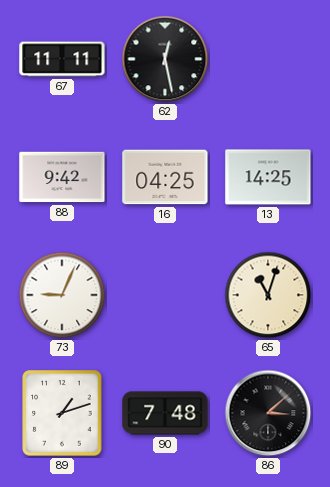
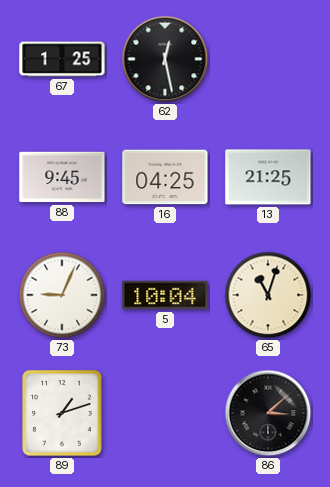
67: 11:11 -> 1:25
88: 9:42 -> 9:45
13: 14:25 -> 21:25
5: none -> 10:04
90: 7:48 -> none
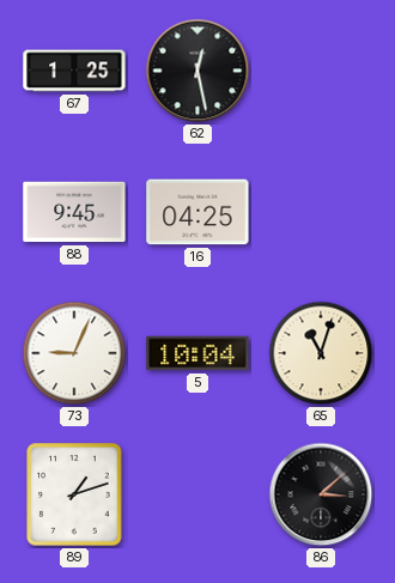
13: 21:25 -> none
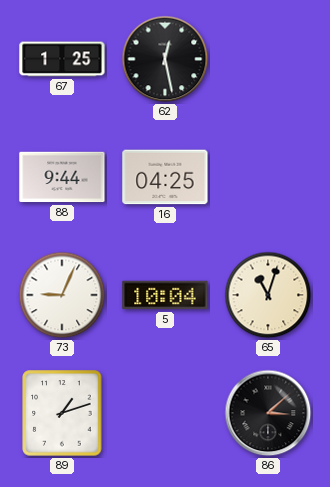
88: 9:45 -> 9:44
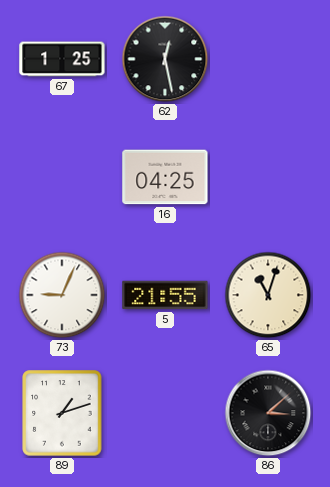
88: 9:44 -> none
5: 10:04 -> 21:55
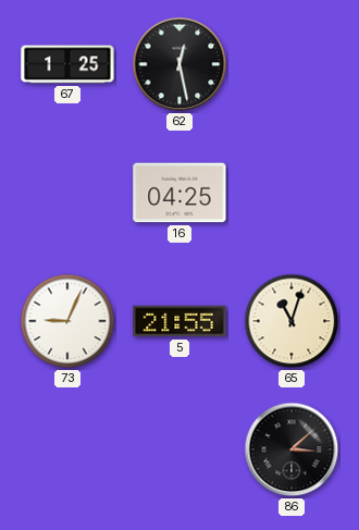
89: 1:12 -> none
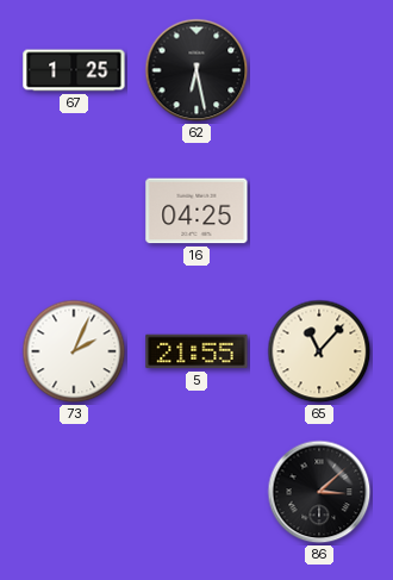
62: 12:28 -> 6:28
73: 9:04 -> 2:04
65: 11:03 -> 11:07
